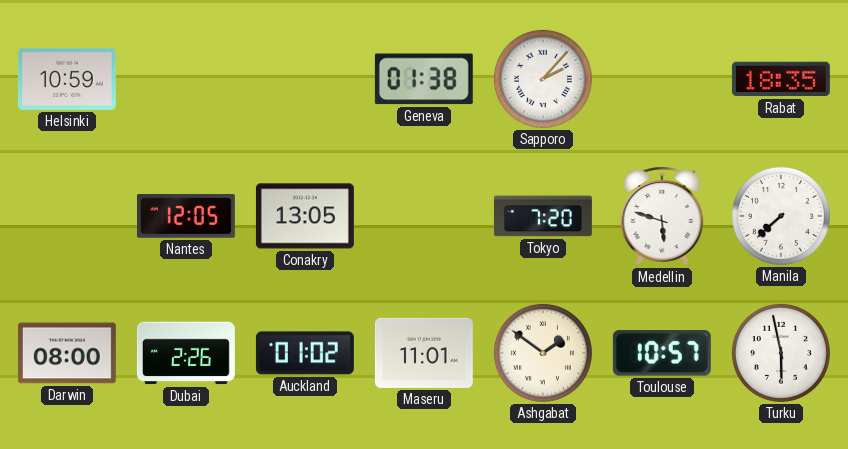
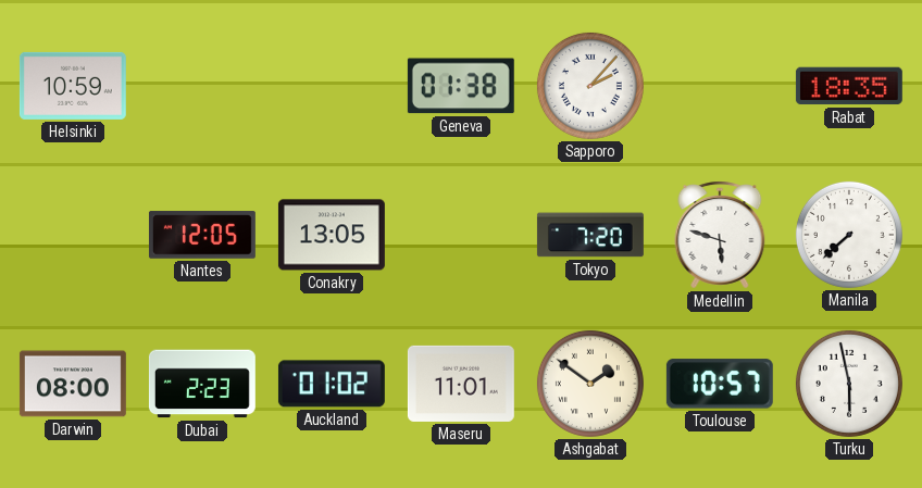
Dubai: 2:26 -> 2:23
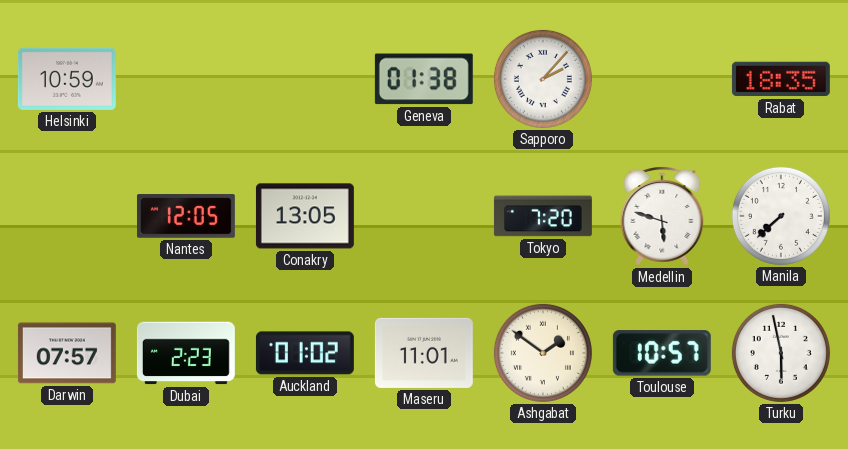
Darwin: 08:00 -> 07:57
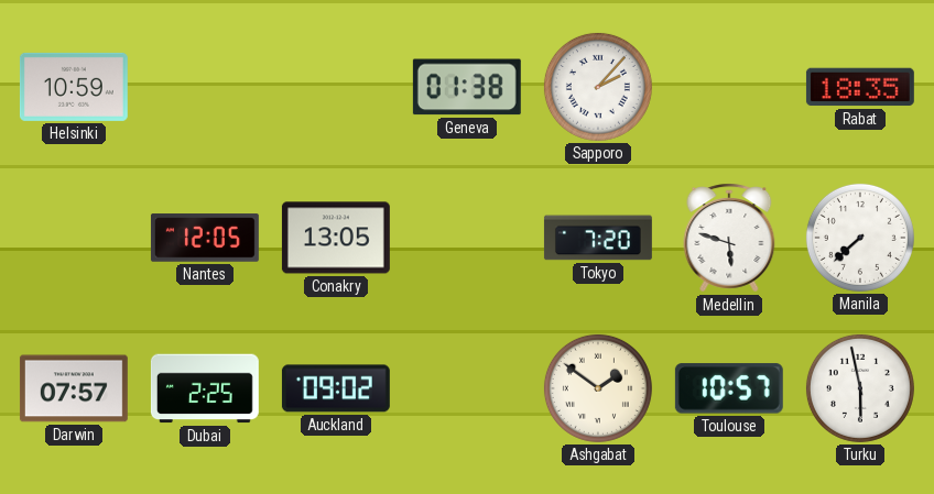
Dubai: 2:23 -> 2:25
Auckland: 01:02 -> 09:02
Maseru: 11:01 -> none
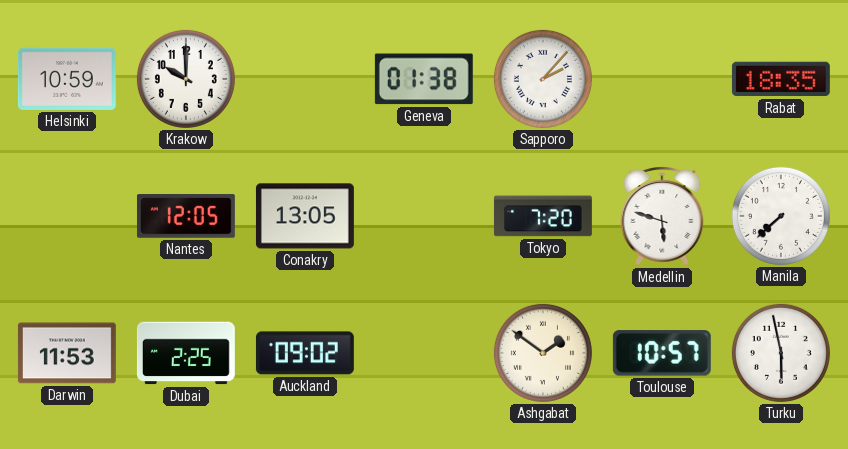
Krakow: none -> 10:00
Darwin: 07:57 -> 11:53
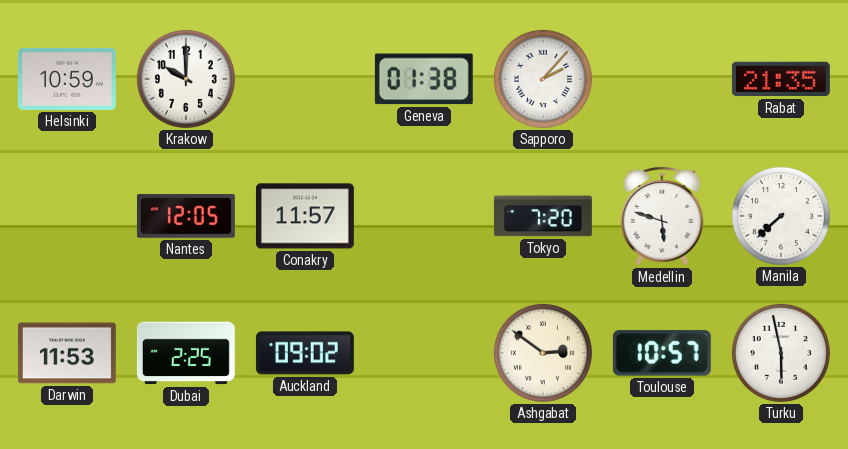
Rabat: 18:35 -> 21:35
Conakry: 13:05 -> 11:57
Ashgabat: 1:51 -> 2:51
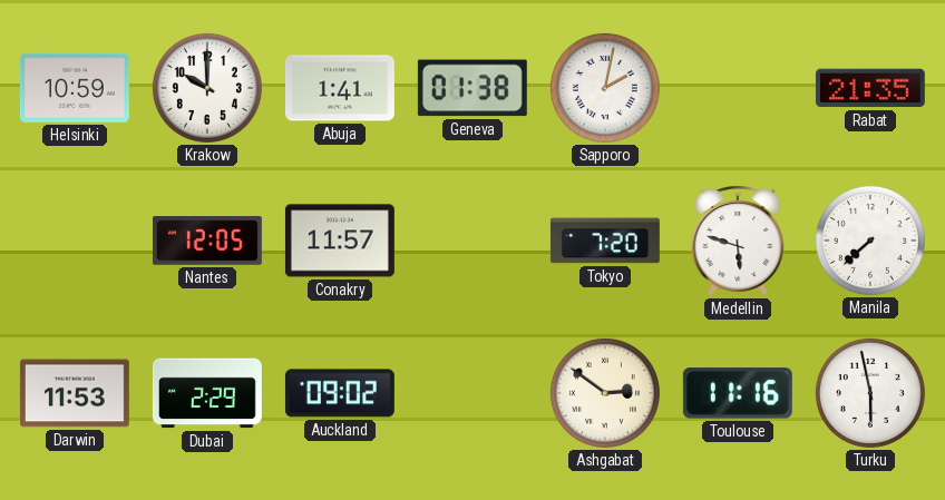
Abuja: none -> 1:41
Sapporo: 2:07 -> 2:02
Dubai: 2:25 -> 2:29
Toulouse: 10:57 -> 11:16
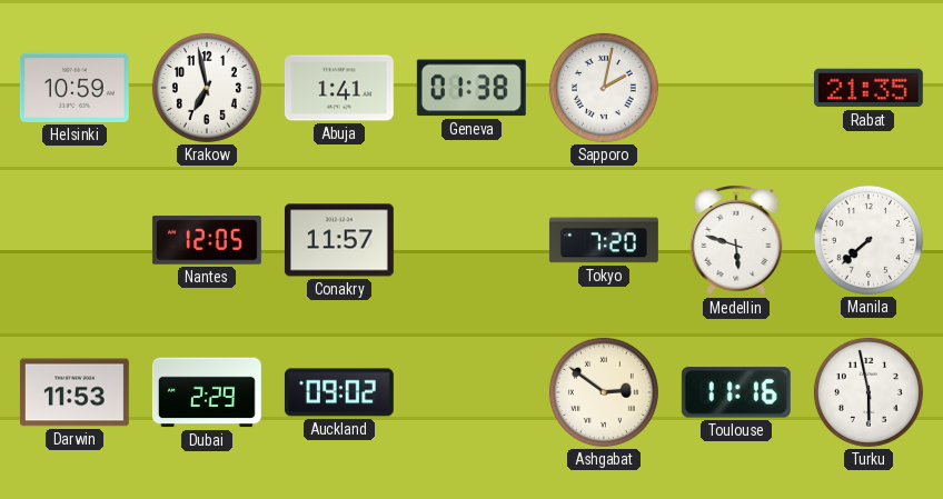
Krakow: 10:00 -> 6:58
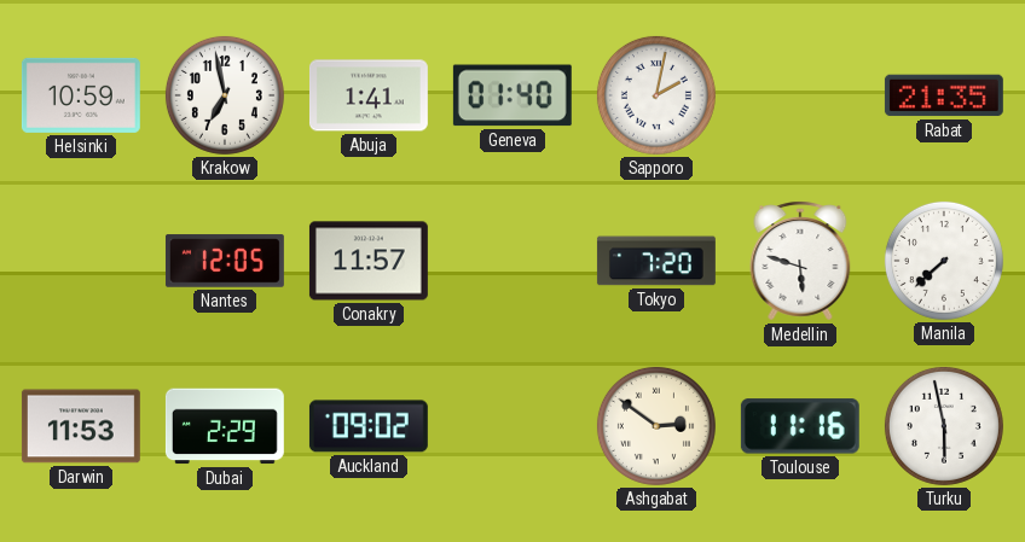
Geneva: 01:38 -> 01:40
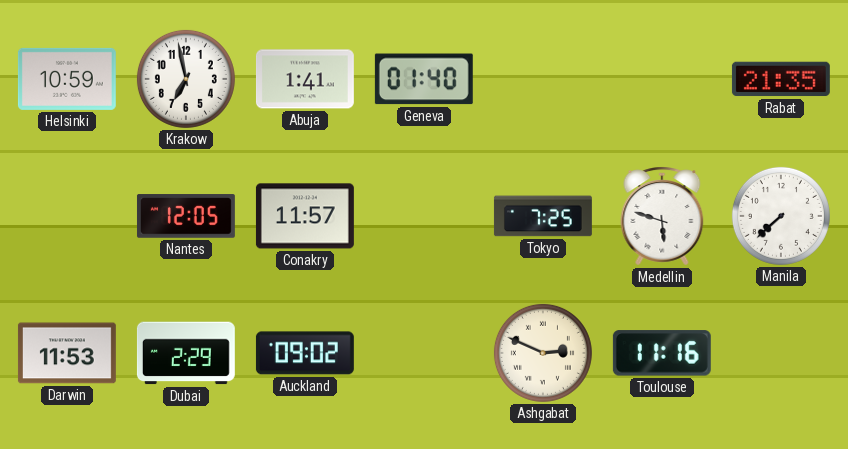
Sapporo: 2:02 -> none
Tokyo: 7:20 -> 7:25
Ashgabat: 2:51 -> 2:49
Turku: 5:58 -> none
